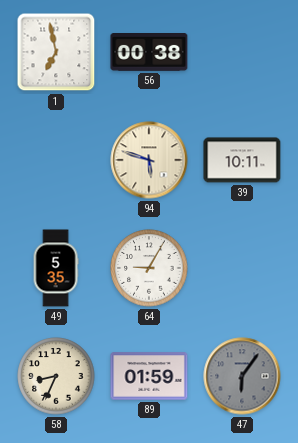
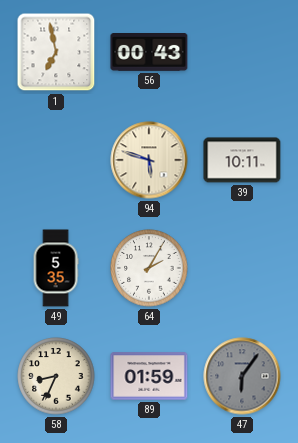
56: 00:38 -> 00:43
64: 9:05 -> 2:05
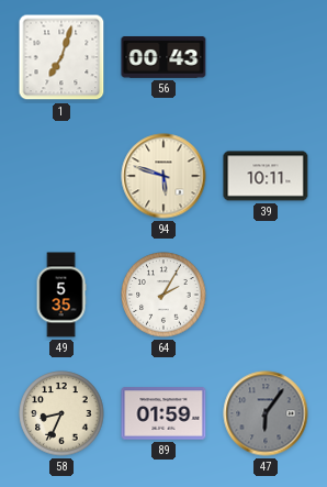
1: 6:58 -> 7:03
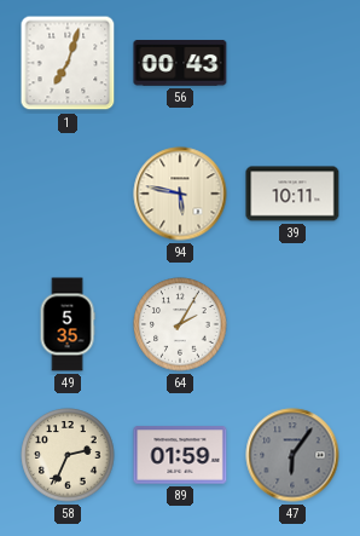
94: 5:48 -> 5:47
58: 8:34 -> 2:34
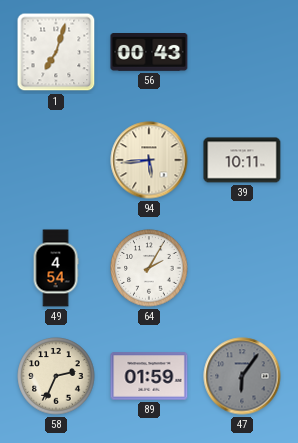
94: 5:47 -> 5:44
49: 5:35 -> 4:54
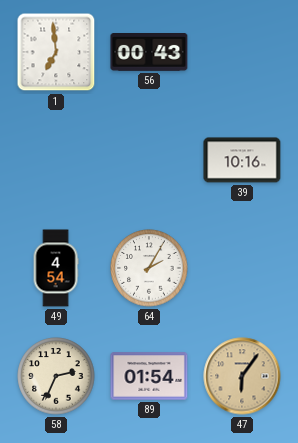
1: 7:03 -> 6:59
94: 5:44 -> none
39: 10:11 -> 10:16
89: 01:59 -> 01:54
47 dial: grey -> champagne
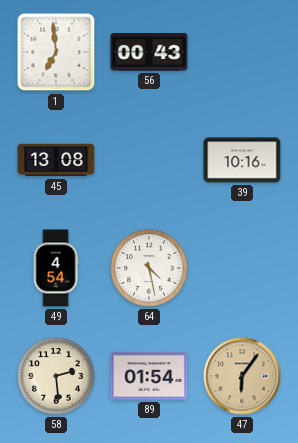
45: none -> 13:08
64: 2:05 -> 4:28
58: 2:34 -> 2:29
